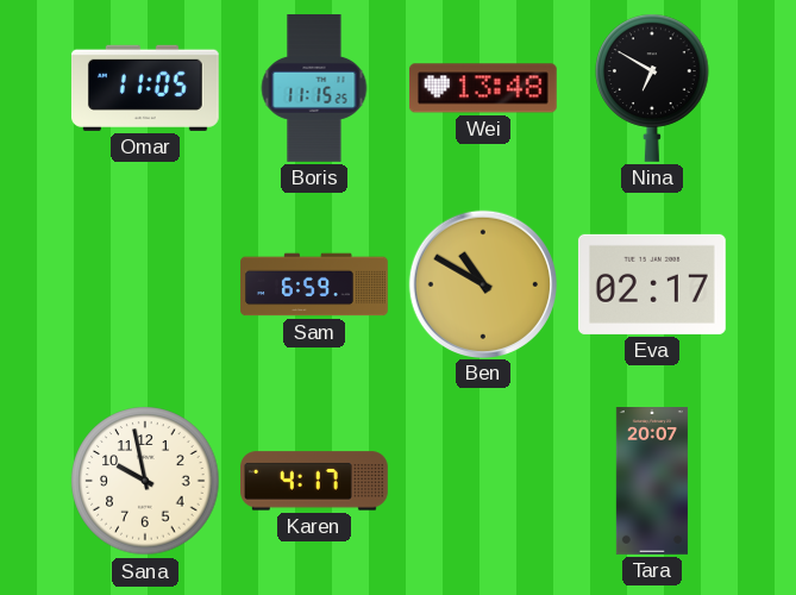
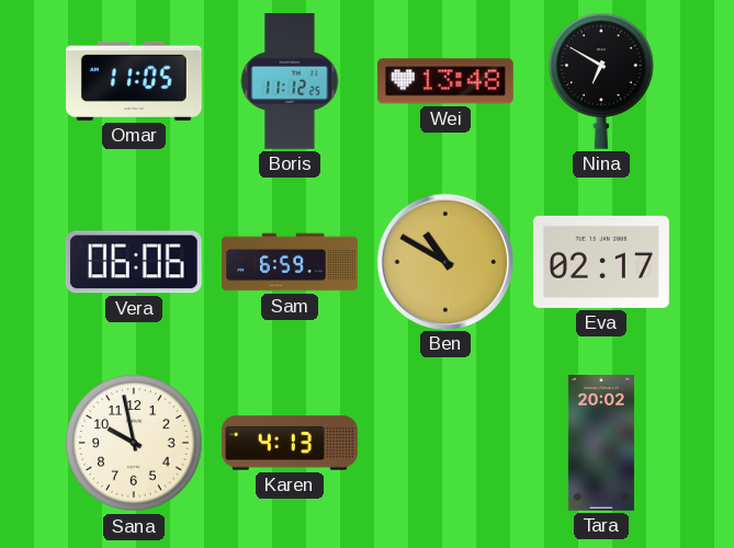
Boris: 11:15 -> 11:12
Vera: none -> 06:06
Karen: 4:17 -> 4:13
Tara: 20:07 -> 20:02
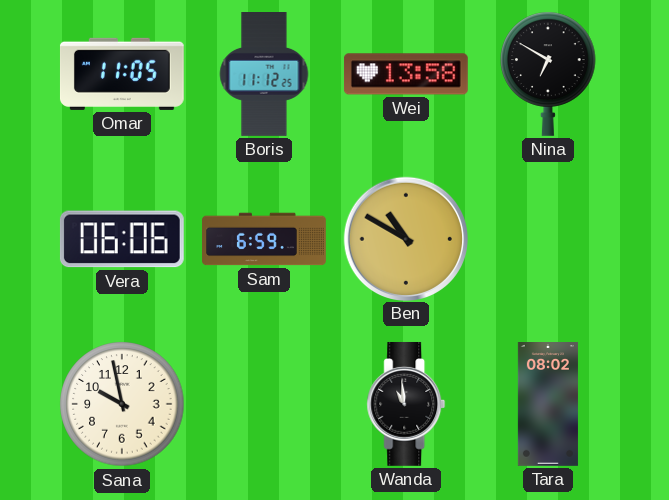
Wei: 13:48 -> 13:58
Eva: 02:17 -> none
Karen: 4:13 -> none
Wanda: none -> 10:59
Tara: 20:02 -> 08:02
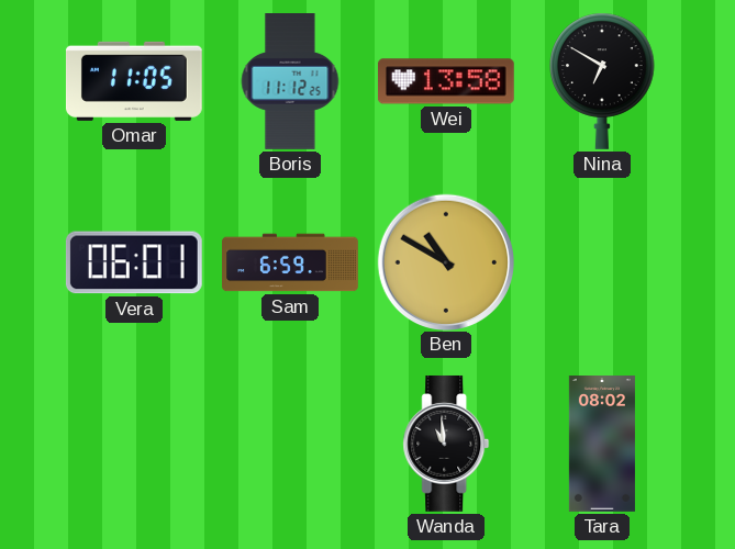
Vera: 06:06 -> 06:01
Sana: 9:58 -> none
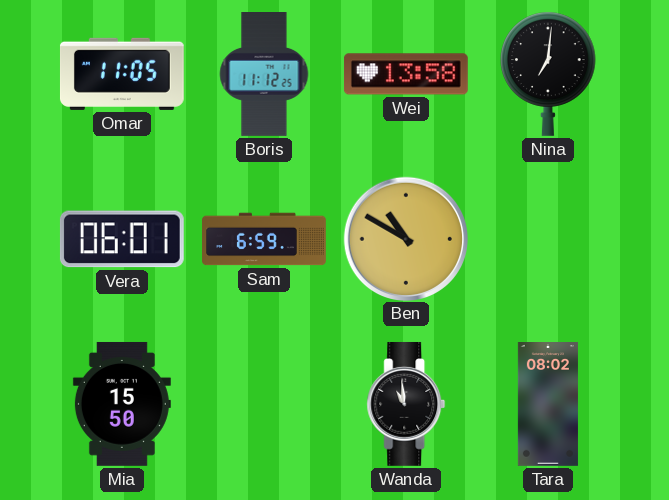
Nina: 6:50 -> 7:01
Mia: none -> 15:50
